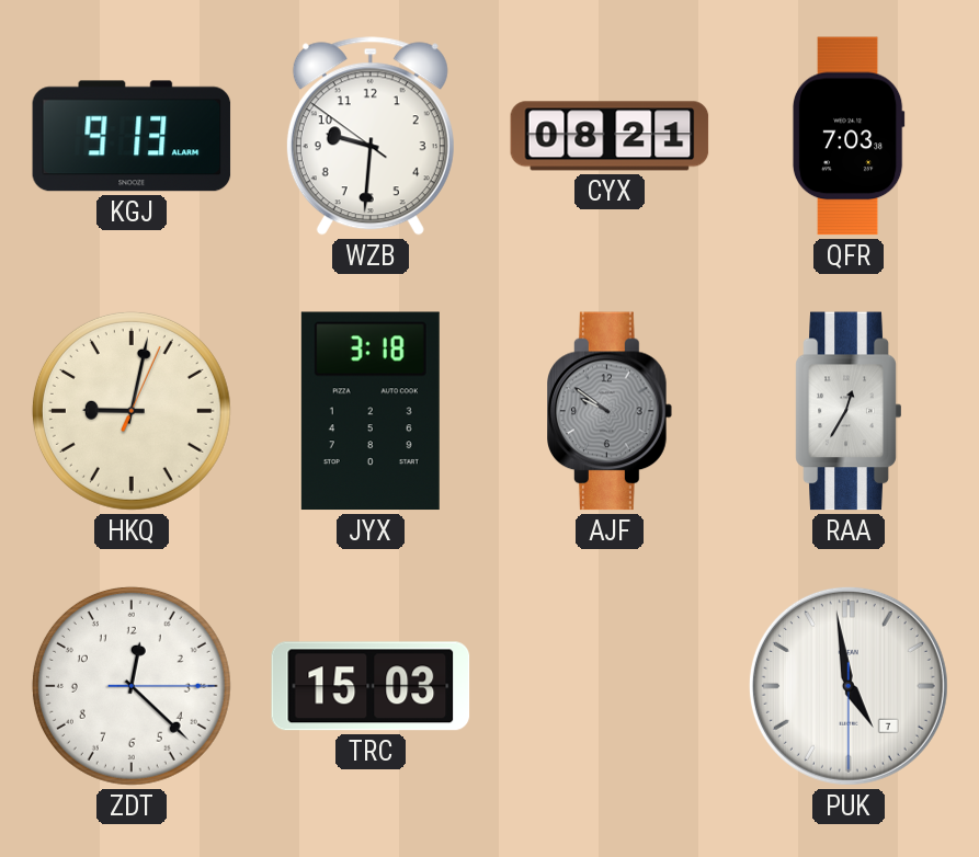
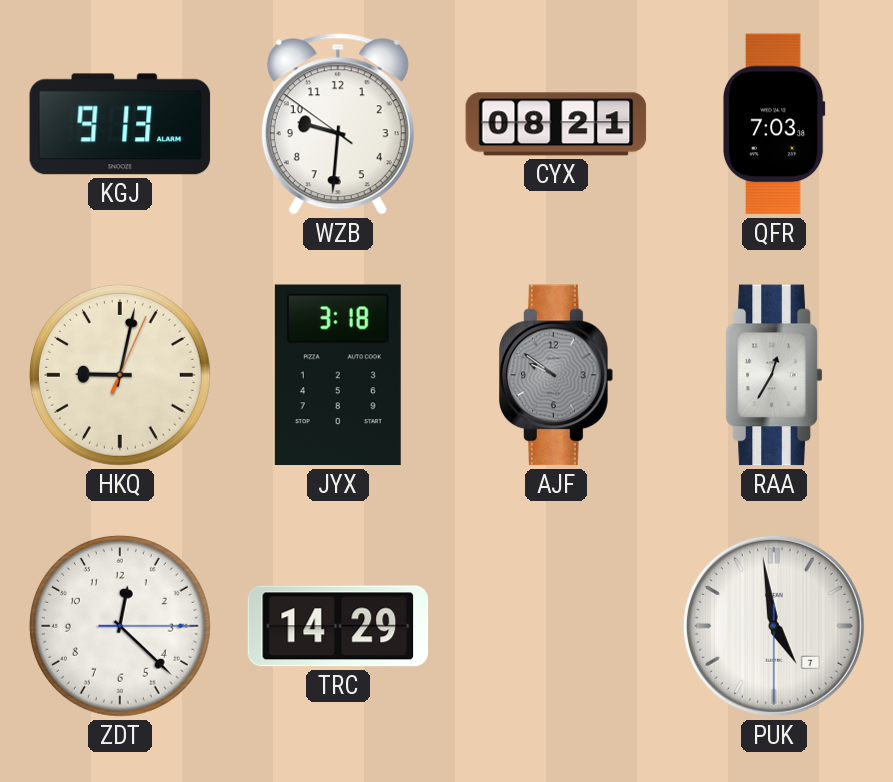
TRC: 15:03 -> 14:29
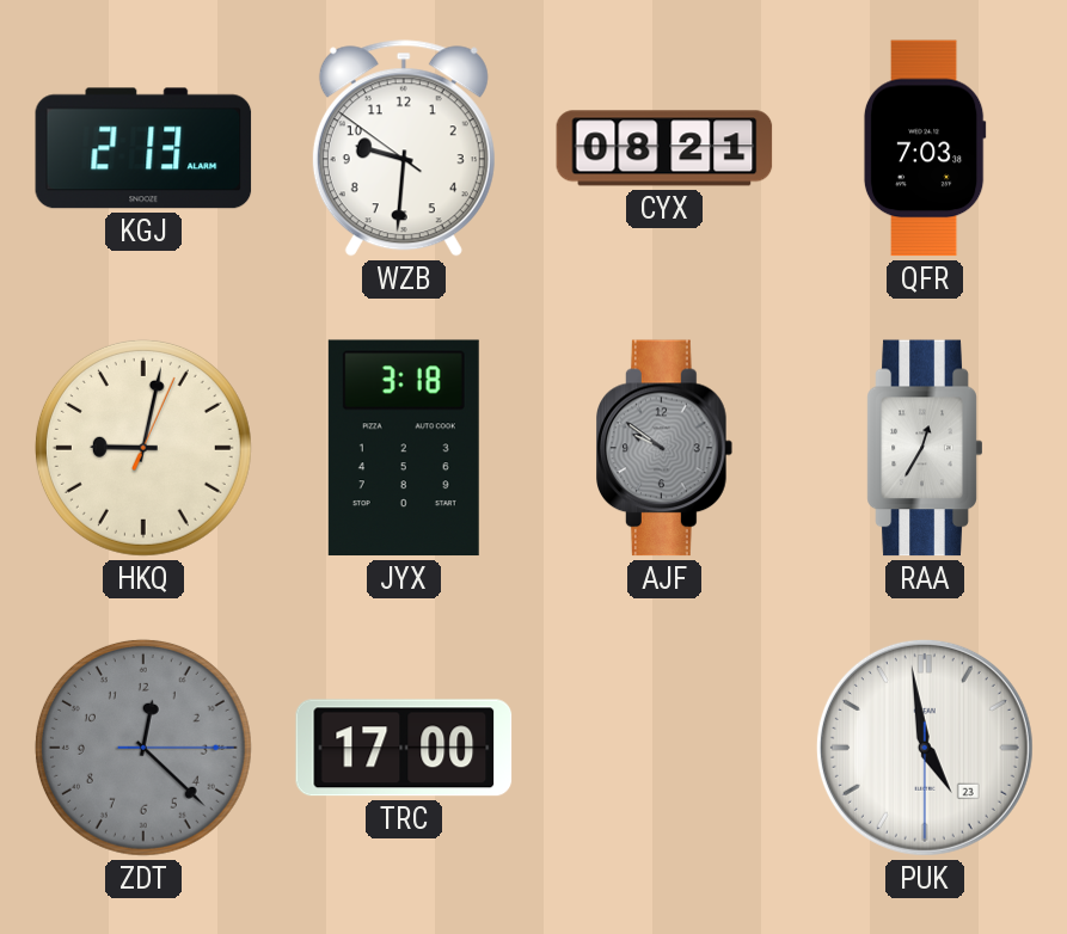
KGJ: 9:13 -> 2:13
ZDT dial: white -> grey
TRC: 14:29 -> 17:00
PUK date: 7 -> 23
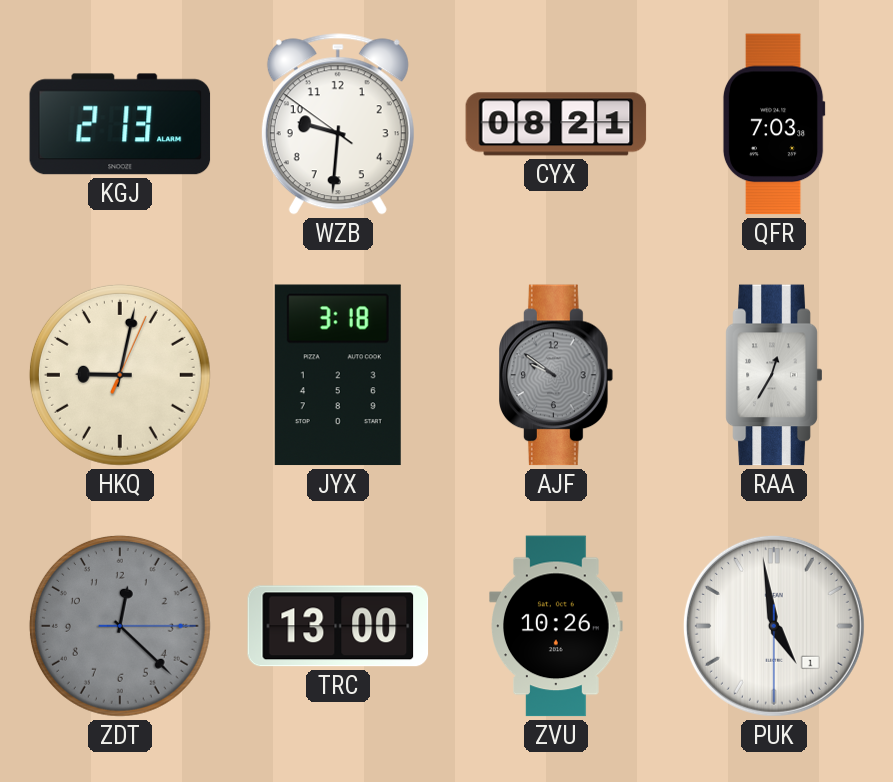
TRC: 17:00 -> 13:00
ZVU: none -> 10:26
PUK date: 23 -> 1
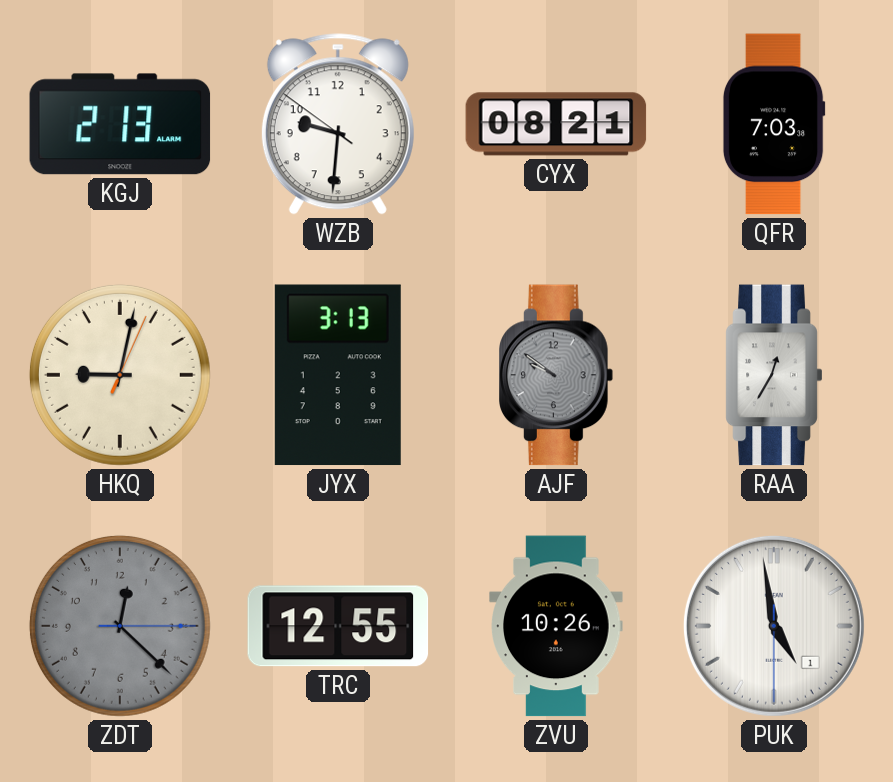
JYX: 3:18 -> 3:13
TRC: 13:00 -> 12:55
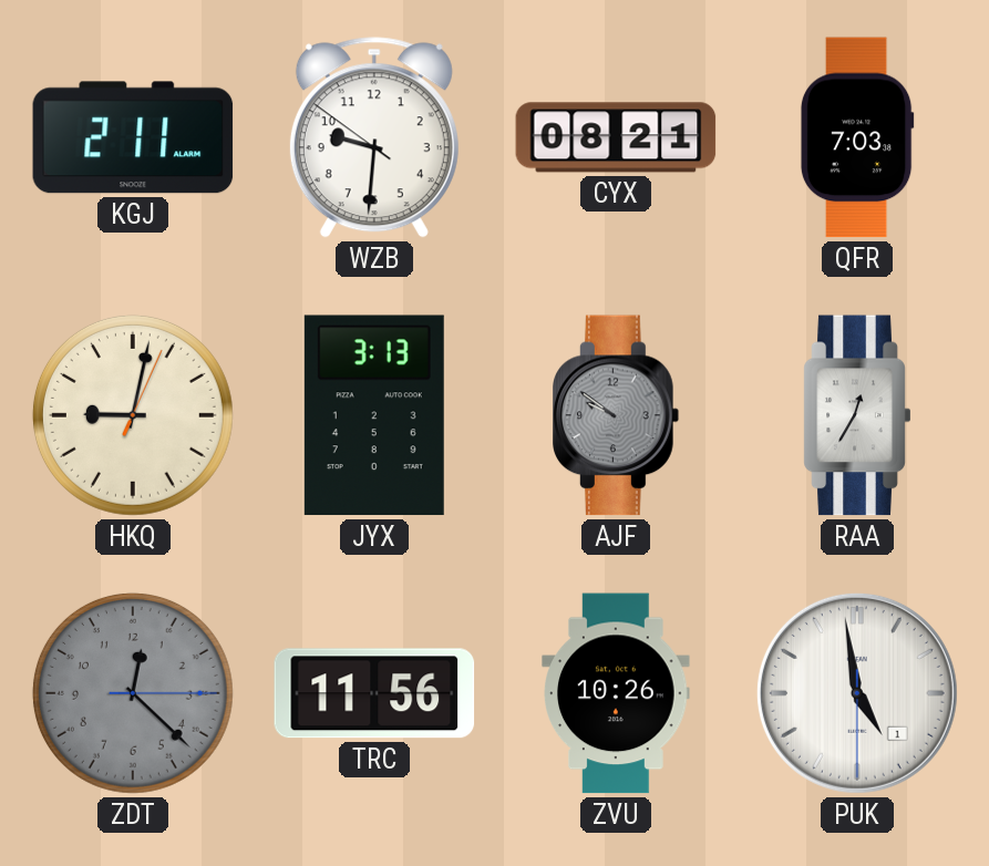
KGJ: 2:13 -> 2:11
TRC: 12:55 -> 11:56
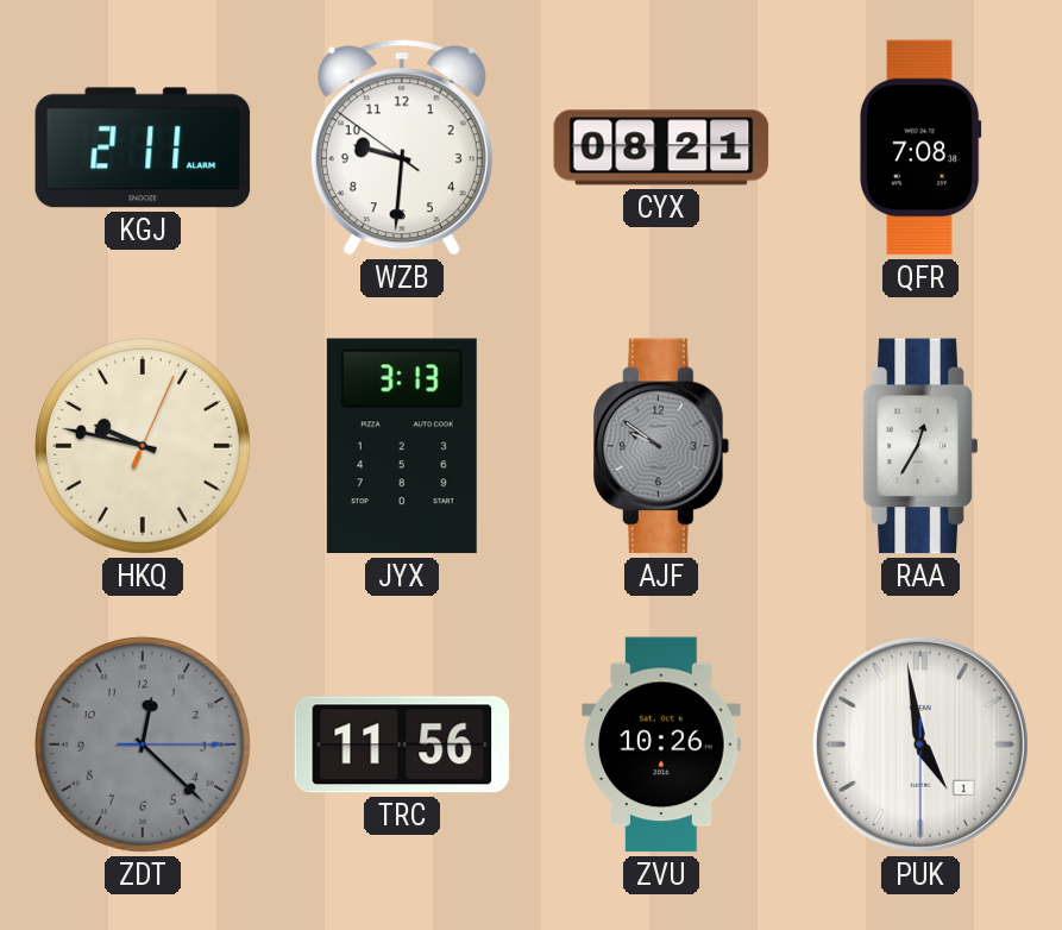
QFR: 7:03 -> 7:08
HKQ: 9:02 -> 9:47
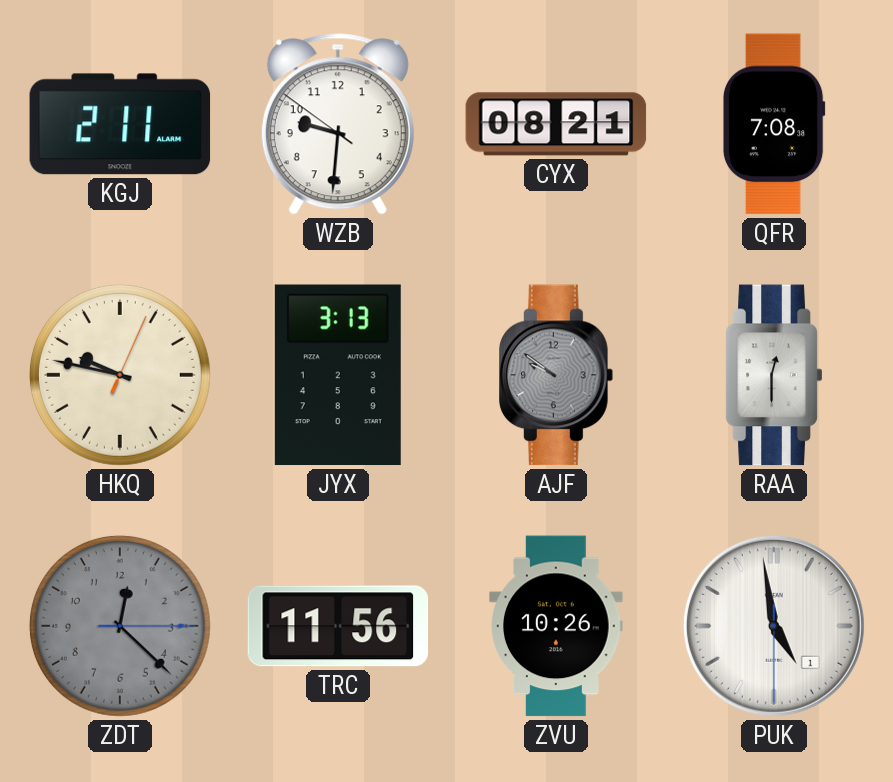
RAA: 12:35 -> 12:30
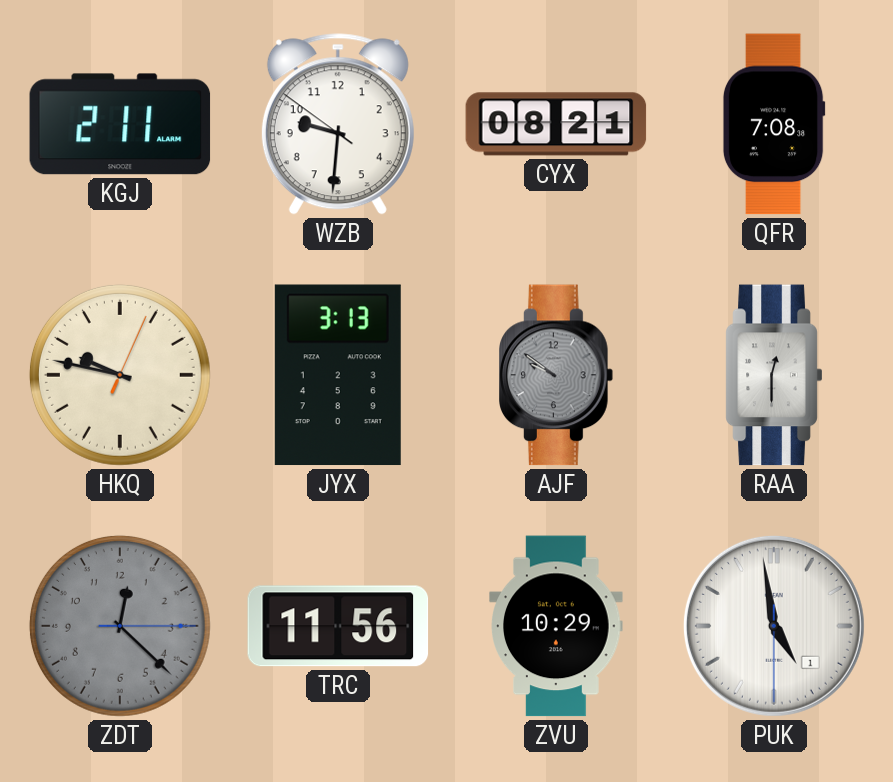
ZVU: 10:26 -> 10:29
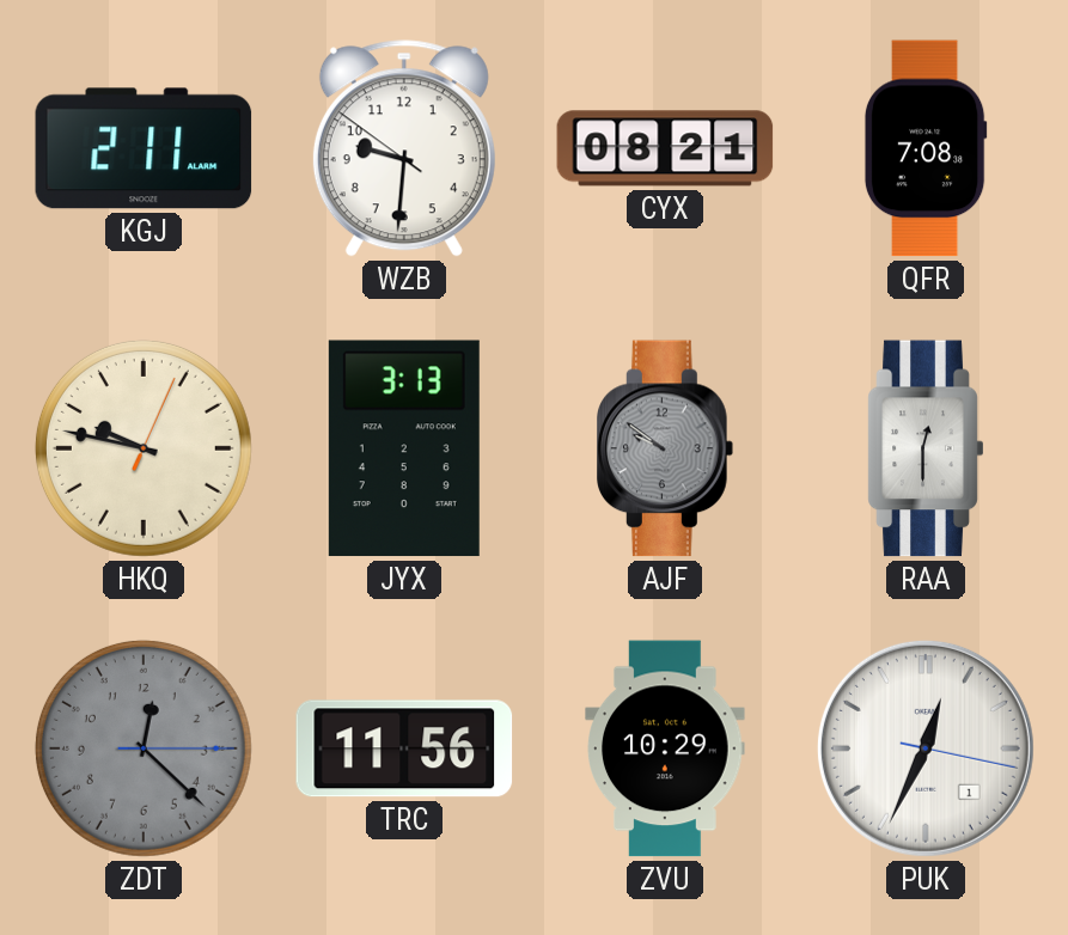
PUK: 4:58 -> 12:34
